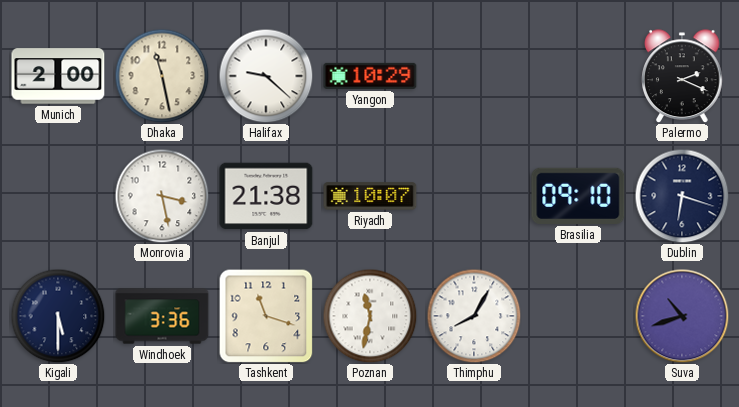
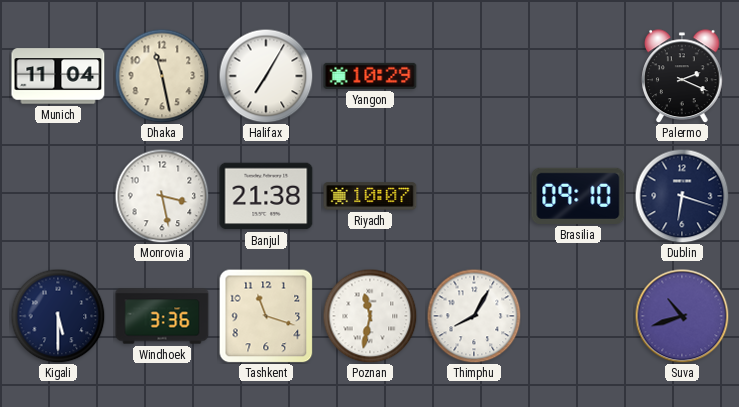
Munich: 2:00 -> 11:04
Halifax: 9:22 -> 7:05
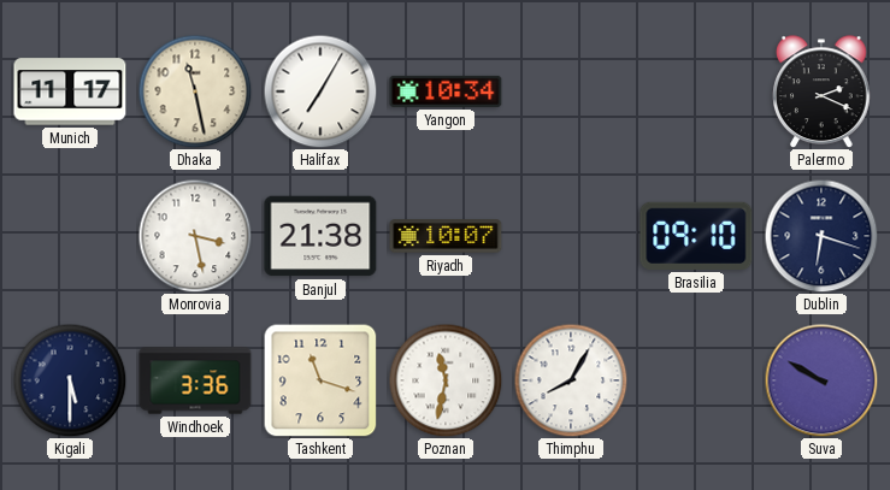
Munich: 11:04 -> 11:17
Yangon: 10:29 -> 10:34
Suva: 10:42 -> 9:50
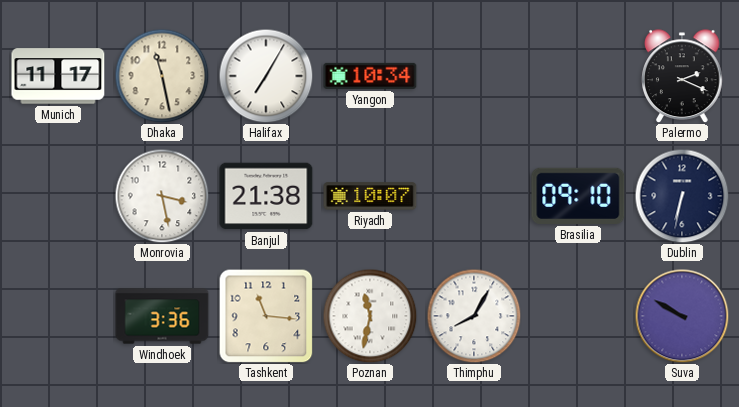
Dublin: 6:18 -> 6:32
Kigali: 5:30 -> none
Tashkent: 11:18 -> 11:16
